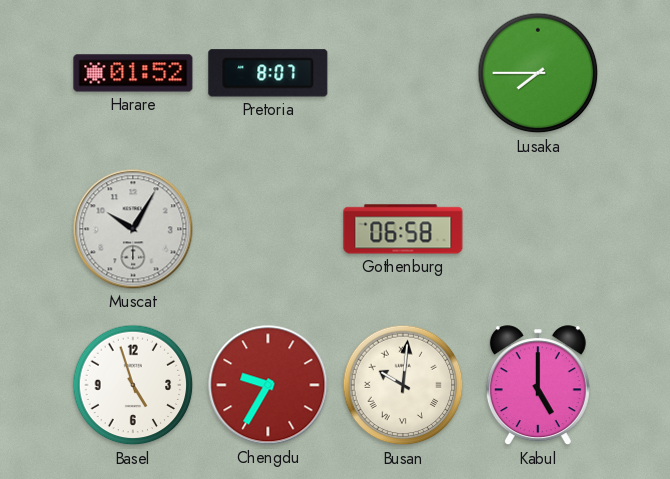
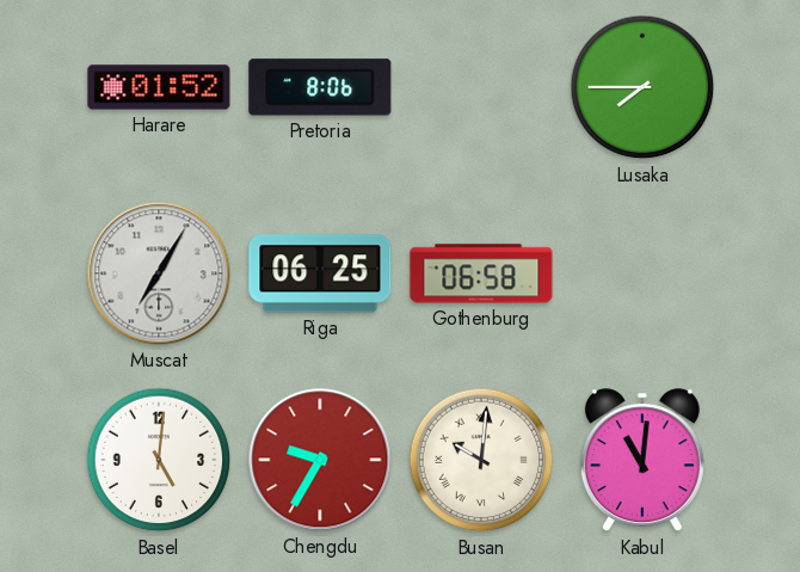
Pretoria: 8:07 -> 8:06
Muscat: 10:05 -> 7:05
Riga: none -> 06:25
Basel: 4:57 -> 5:01
Kabul: 5:00 -> 11:01
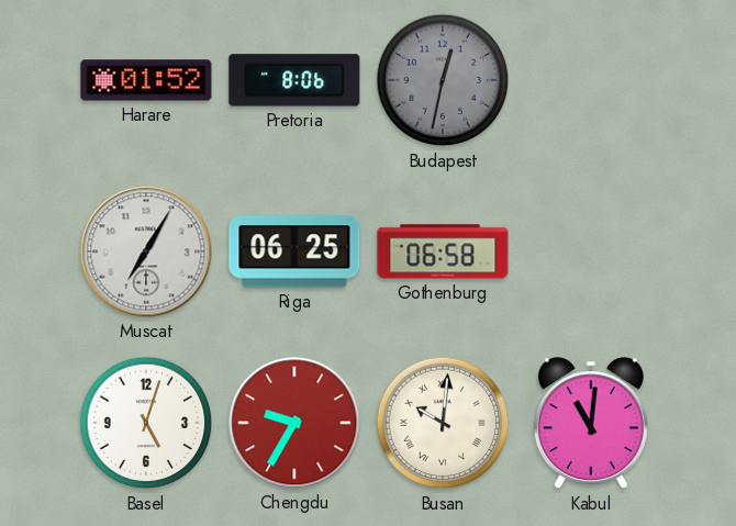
Budapest: none -> 12:32
Lusaka: 7:45 -> none
Basel: 5:01 -> 5:03
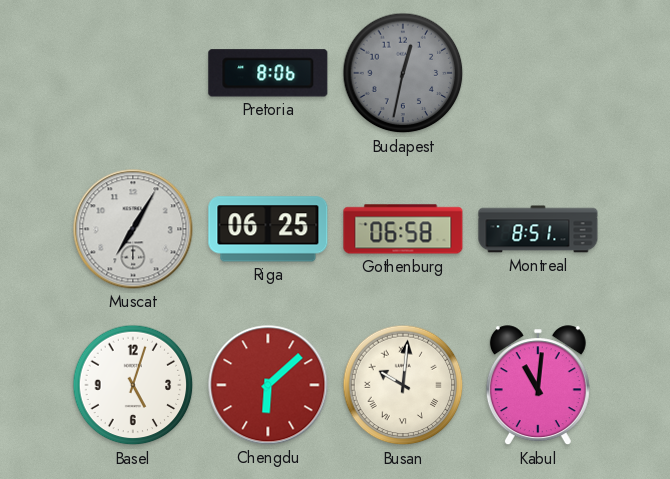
Harare: 01:52 -> none
Montreal: none -> 8:51
Chengdu: 9:35 -> 6:08
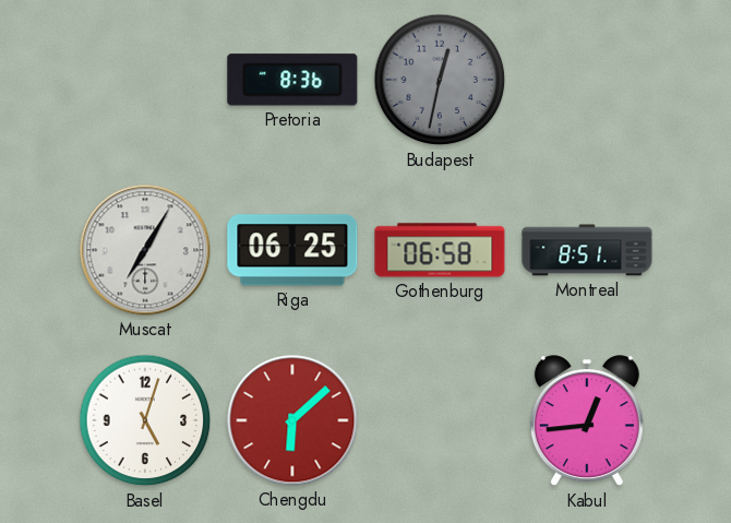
Pretoria: 8:06 -> 8:36
Busan: 10:01 -> none
Kabul: 11:01 -> 12:44
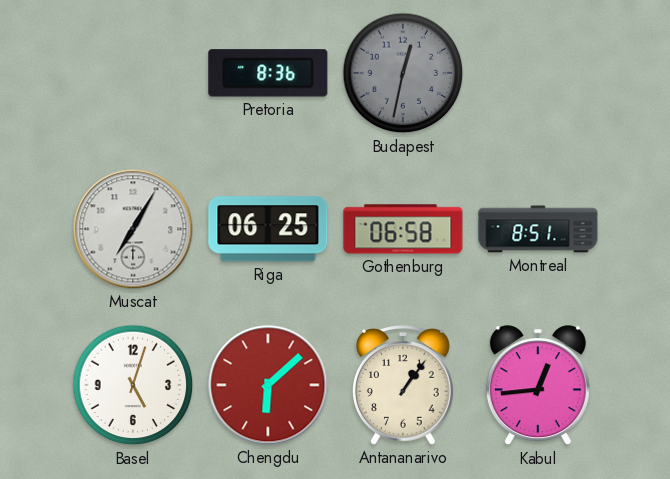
Antananarivo: none -> 1:06
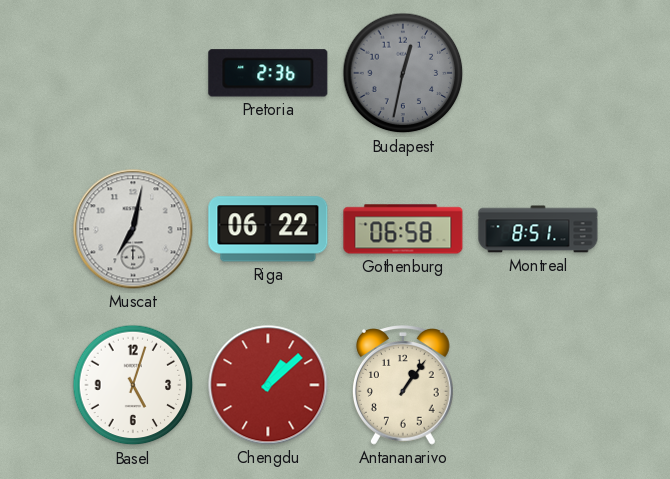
Pretoria: 8:36 -> 2:36
Muscat: 7:05 -> 7:02
Riga: 06:25 -> 06:22
Chengdu: 6:08 -> 1:08
Kabul: 12:44 -> none
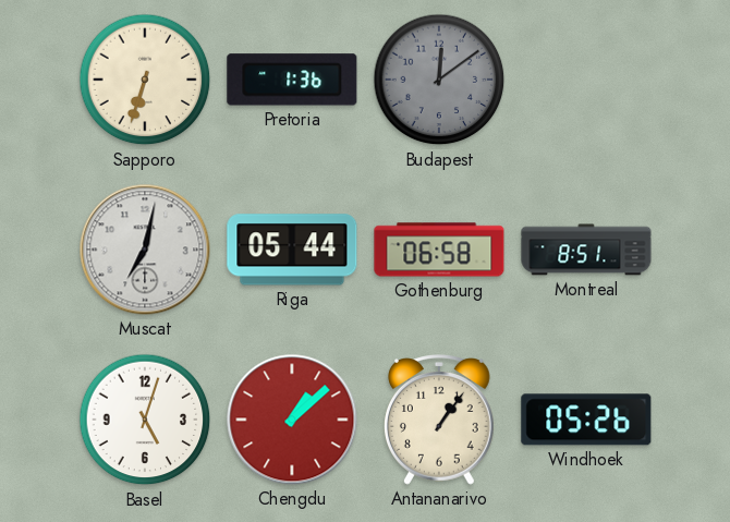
Sapporo: none -> 6:33
Pretoria: 2:36 -> 1:36
Budapest: 12:32 -> 12:09
Riga: 06:22 -> 05:44
Windhoek: none -> 05:26
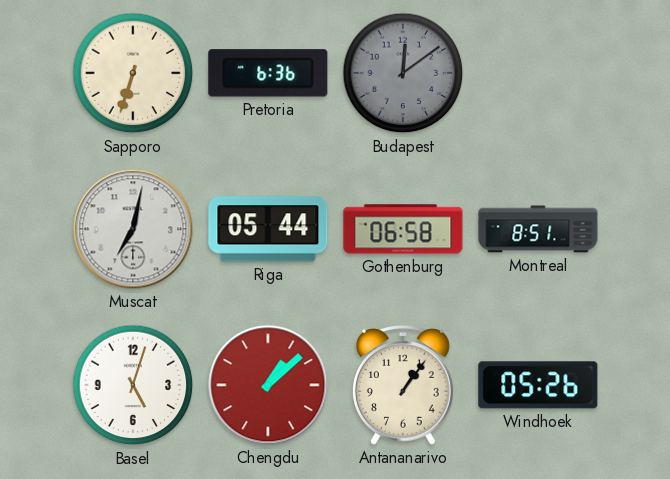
Pretoria: 1:36 -> 6:36
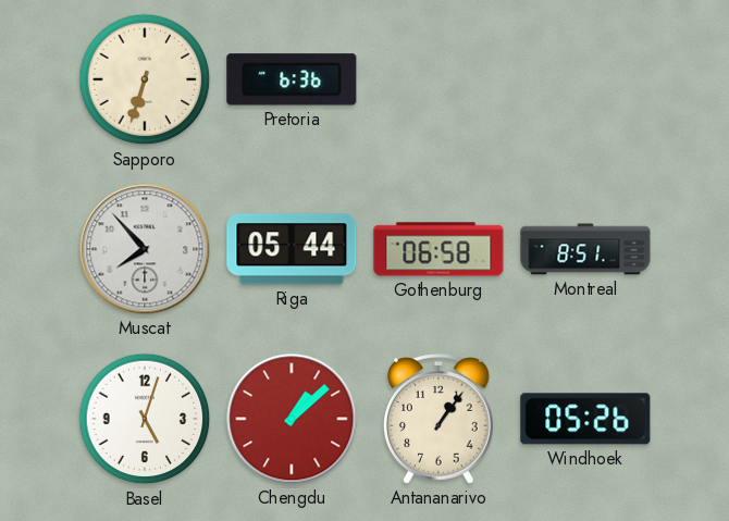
Budapest: 12:09 -> none
Muscat: 7:02 -> 7:53
